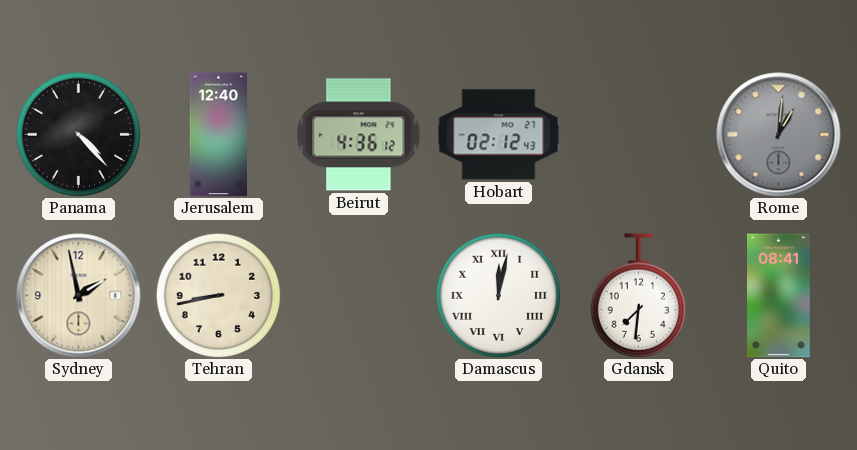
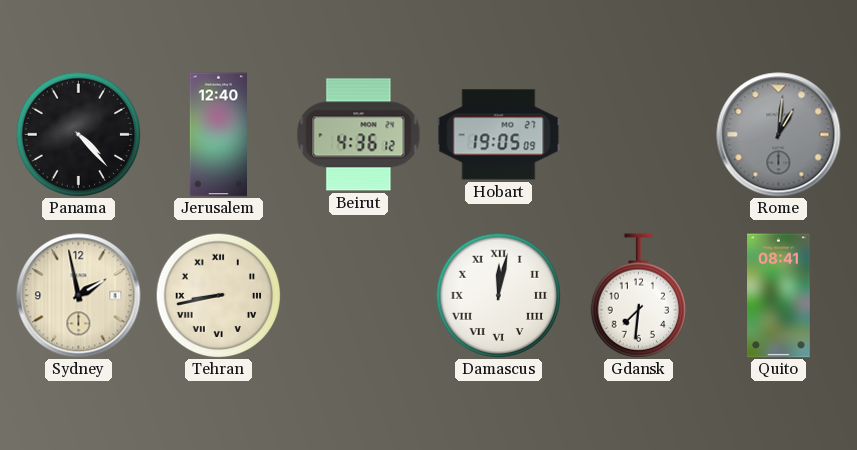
Hobart: 02:12 -> 19:05
Tehran numerals: Arabic -> Roman
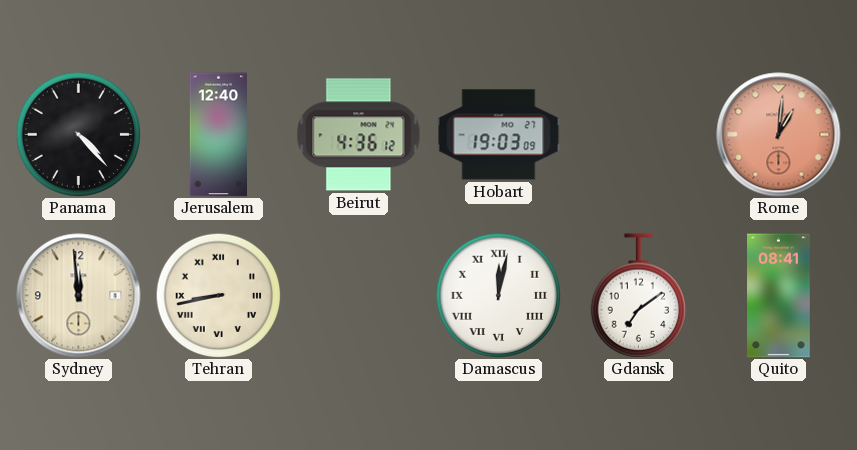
Hobart: 19:05 -> 19:03
Rome dial: grey -> salmon
Sydney: 1:58 -> 11:59
Gdansk: 7:31 -> 7:09
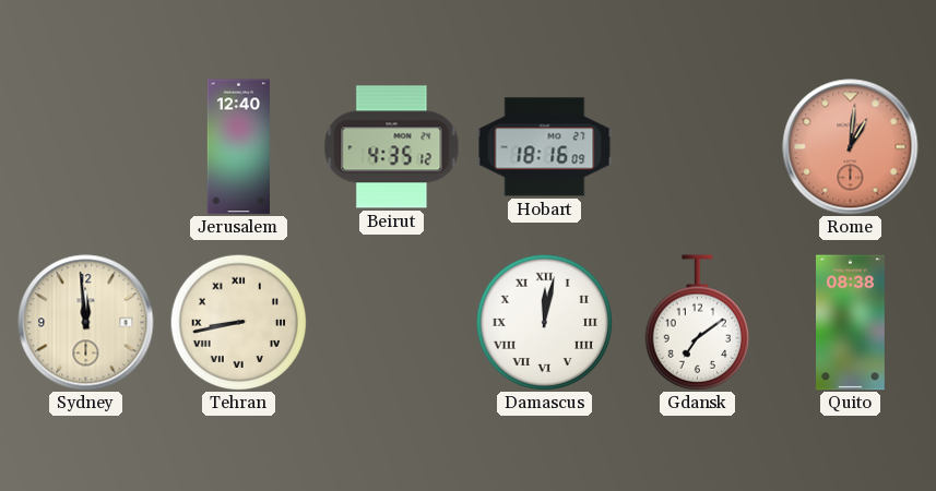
Panama: 4:23 -> none
Beirut: 4:36 -> 4:35
Hobart: 19:03 -> 18:16
Quito: 08:41 -> 08:38
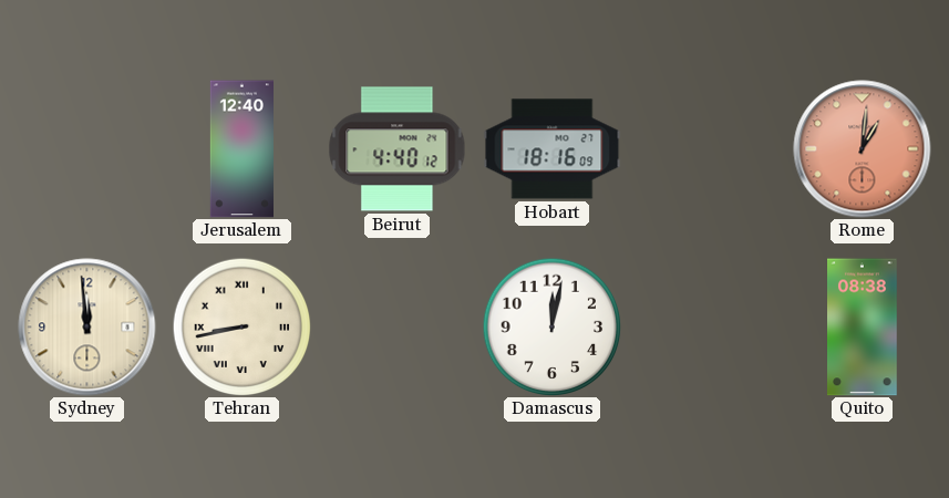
Beirut: 4:35 -> 4:40
Damascus numerals: Roman -> Arabic
Gdansk: 7:09 -> none
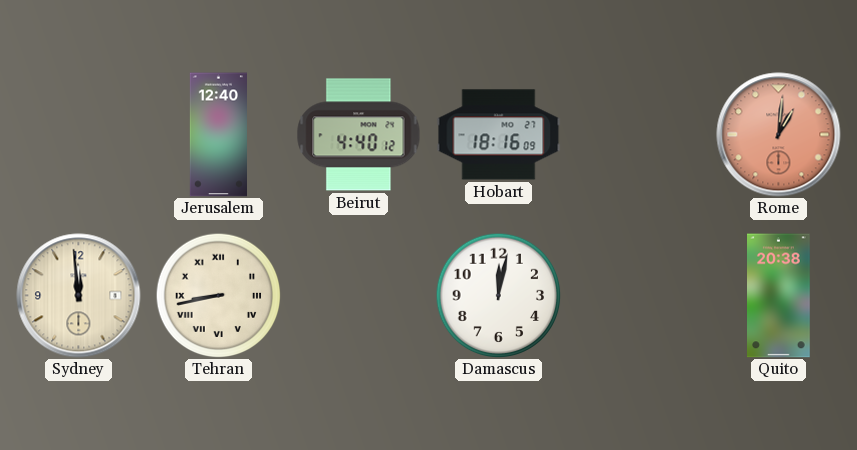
Quito: 08:38 -> 20:38
